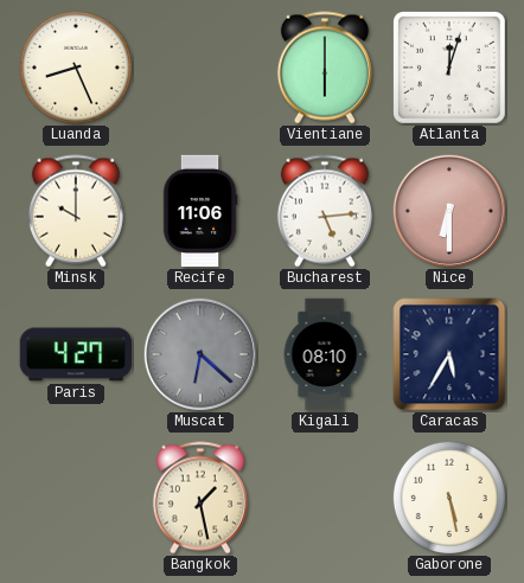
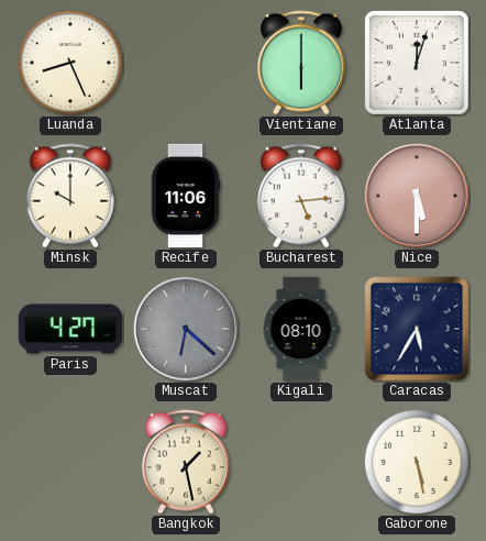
Nice: 6:30 -> 5:30
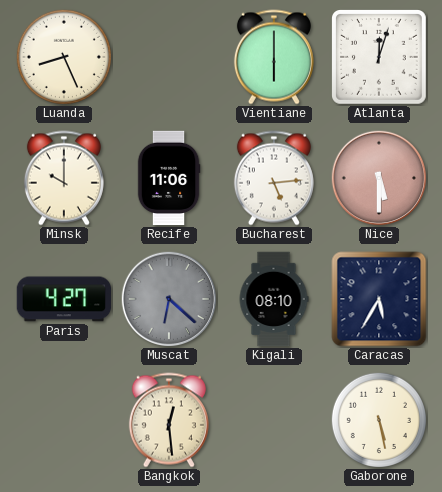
Bangkok: 1:28 -> 12:29
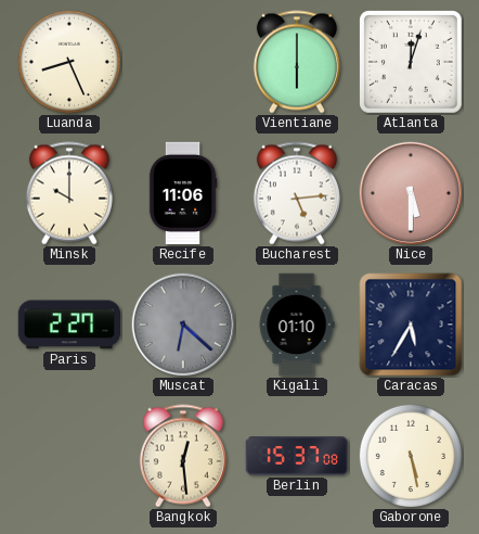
Paris: 4:27 -> 2:27
Kigali: 08:10 -> 01:10
Berlin: none -> 15:37
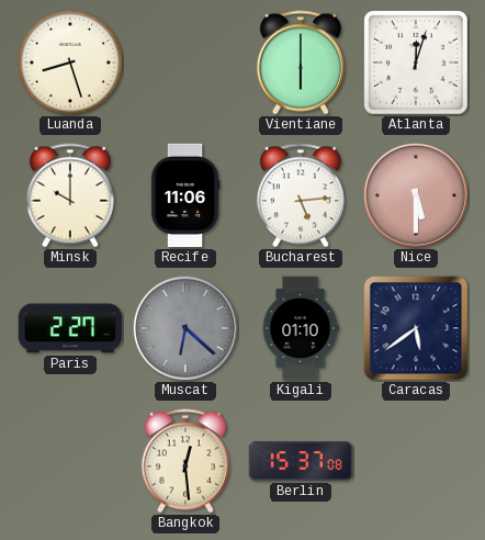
Luanda: 8:26 -> 8:27
Caracas: 5:35 -> 5:39
Gaborone: 5:28 -> none
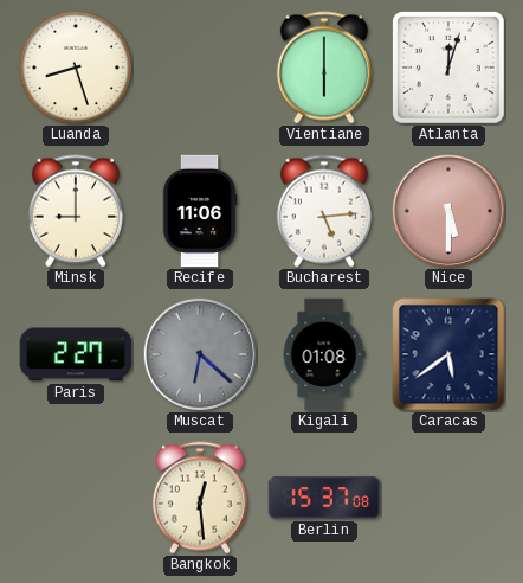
Minsk: 10:00 -> 9:00
Kigali: 01:10 -> 01:08
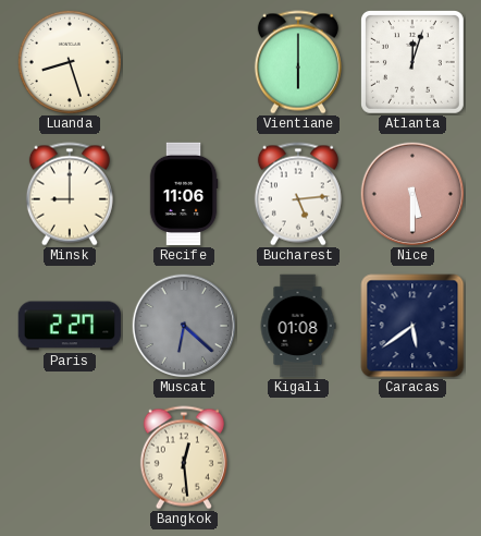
Berlin: 15:37 -> none
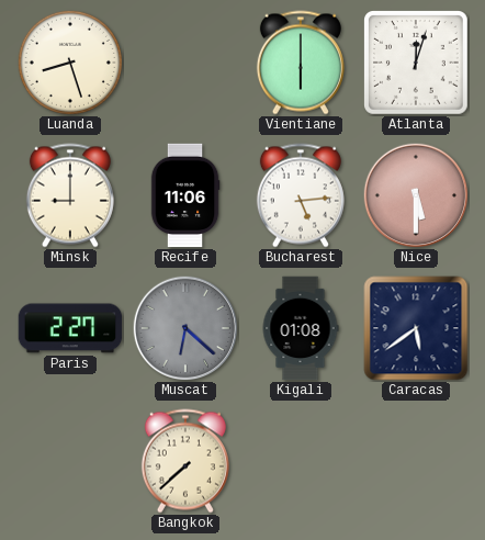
Bangkok: 12:29 -> 7:38
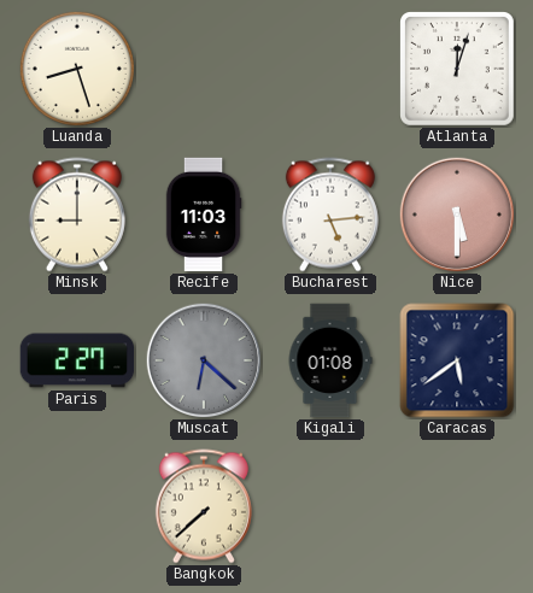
Vientiane: 6:00 -> none
Recife: 11:06 -> 11:03
